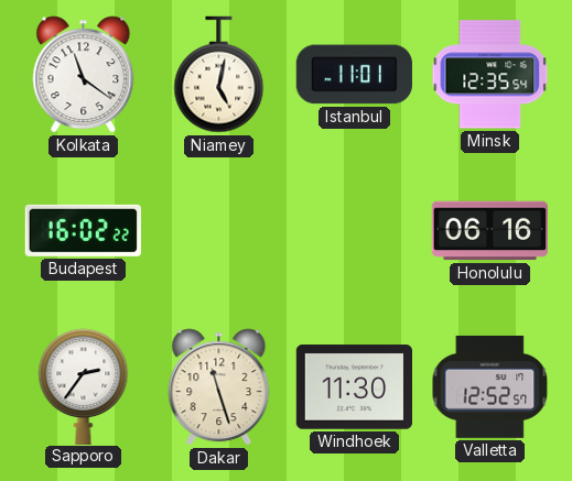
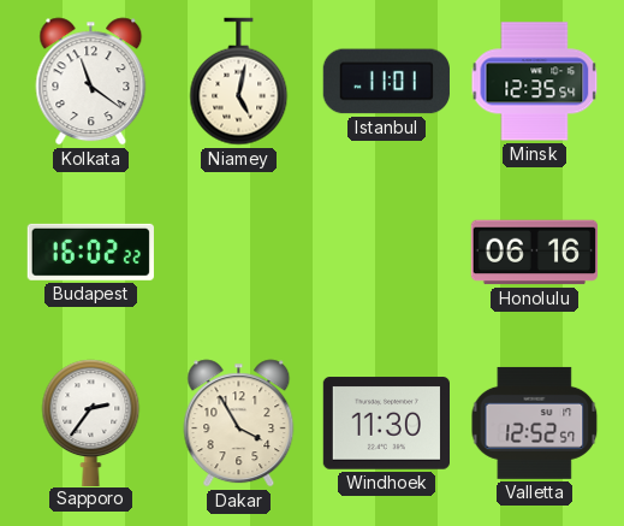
Dakar: 11:27 -> 3:55
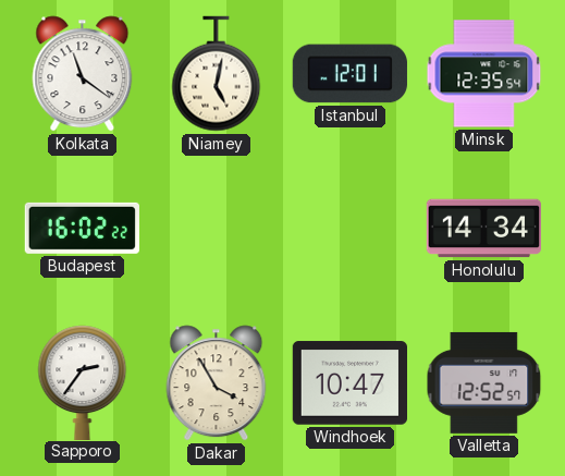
Istanbul: 11:01 -> 12:01
Honolulu: 06:16 -> 14:34
Windhoek: 11:30 -> 10:47
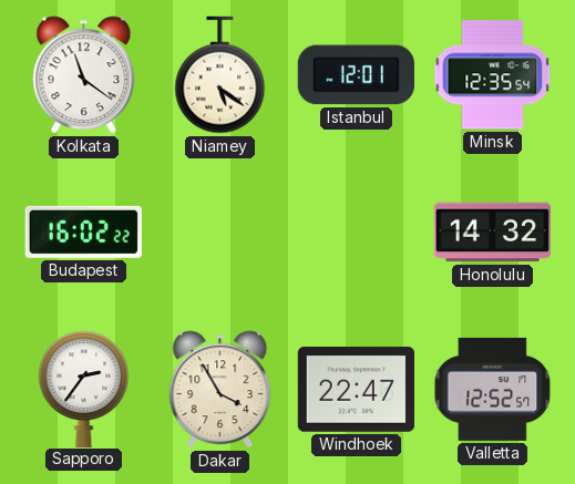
Niamey: 5:02 -> 5:21
Honolulu: 14:34 -> 14:32
Windhoek: 10:47 -> 22:47
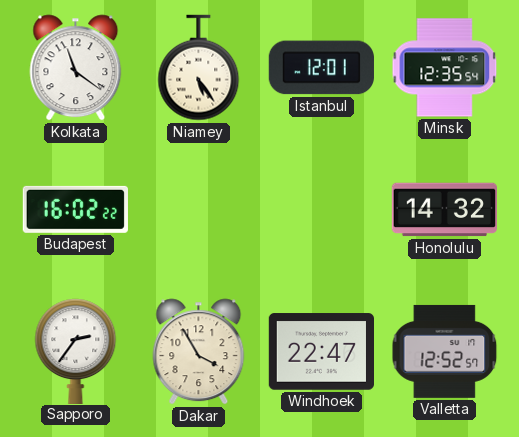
Niamey: 5:21 -> 5:24
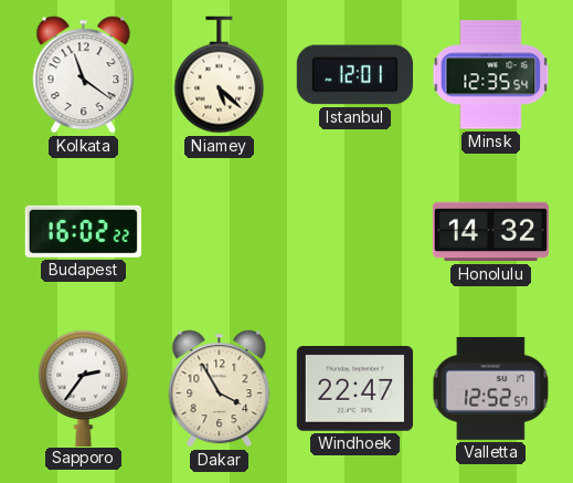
Niamey: 5:24 -> 5:22
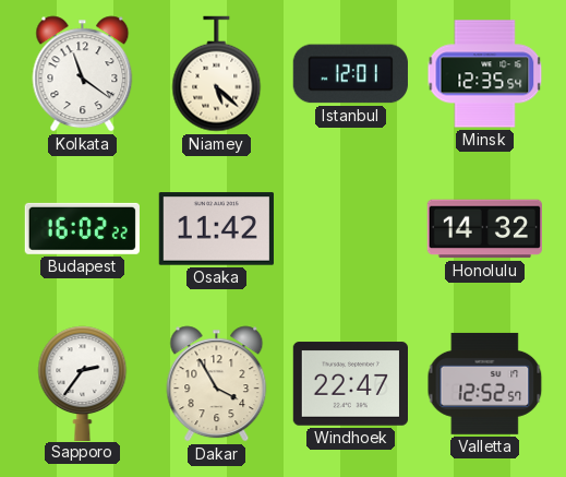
Osaka: none -> 11:42
